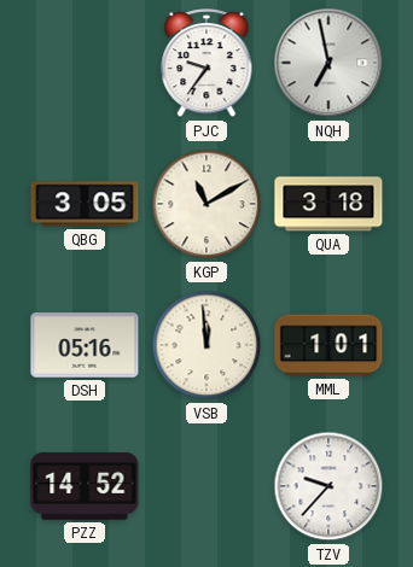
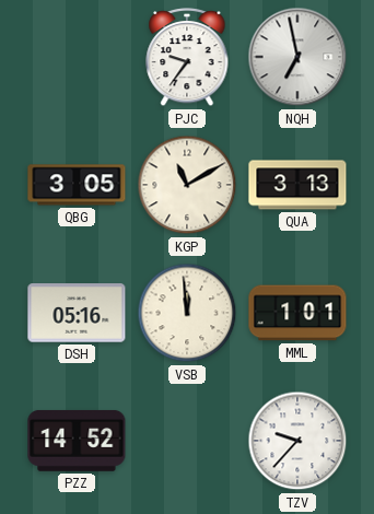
QUA: 3:18 -> 3:13
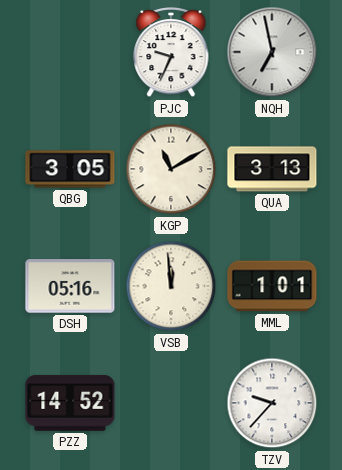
PJC: 9:36 -> 9:34
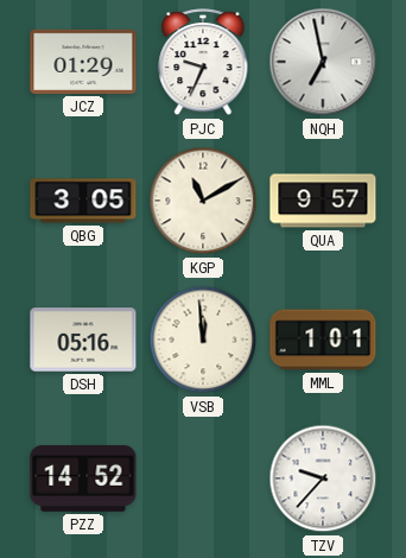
JCZ: none -> 01:29
QUA: 3:13 -> 9:57
